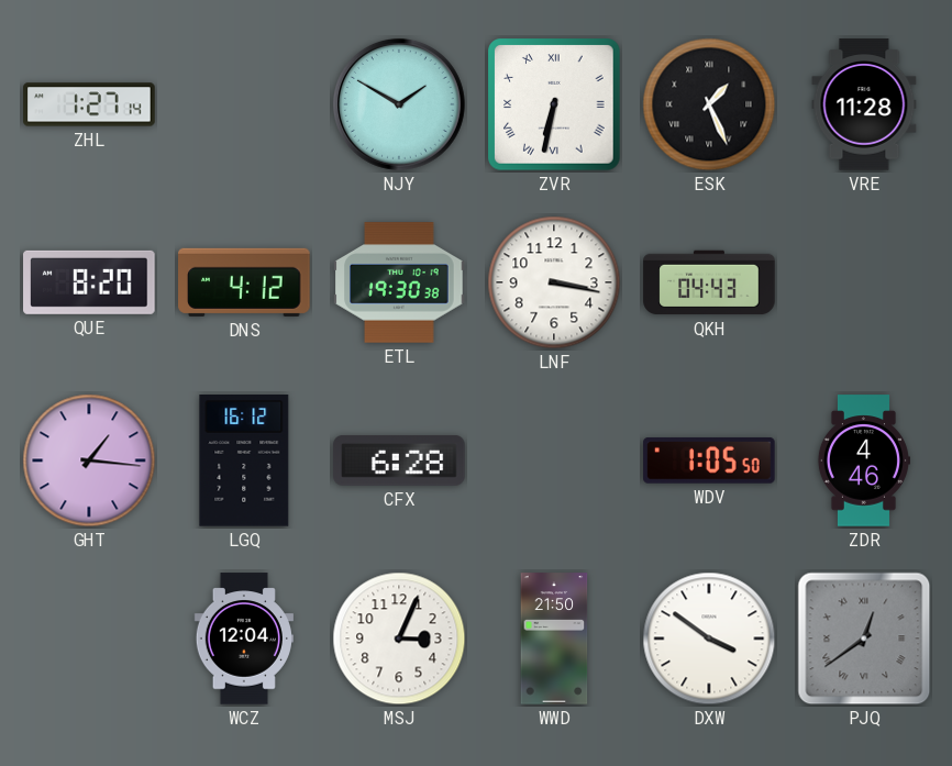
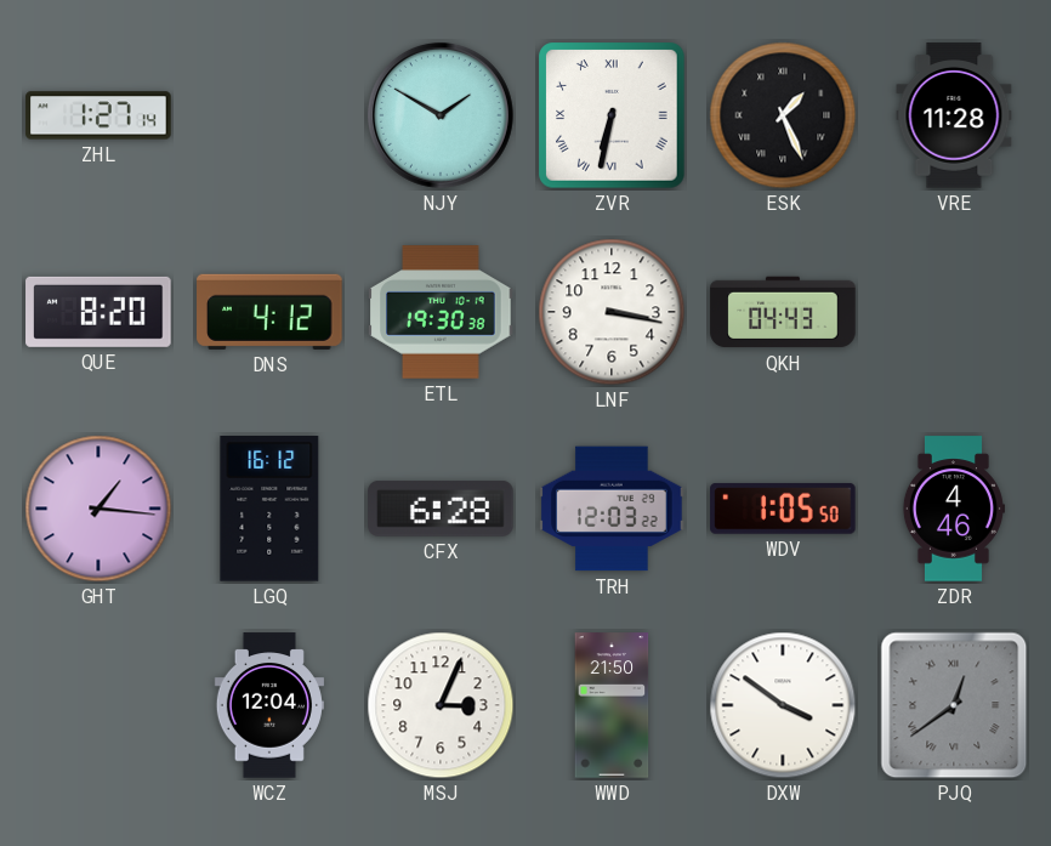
TRH: none -> 12:03
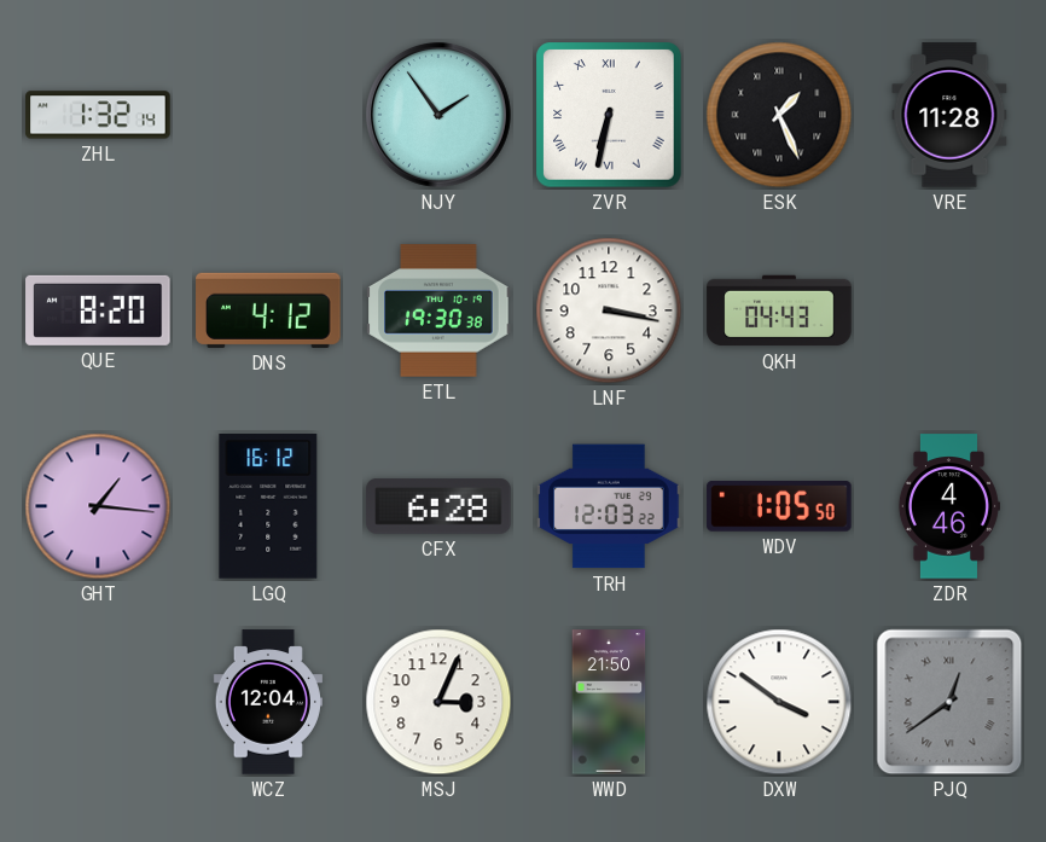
ZHL: 1:27 -> 1:32
NJY: 1:50 -> 1:54
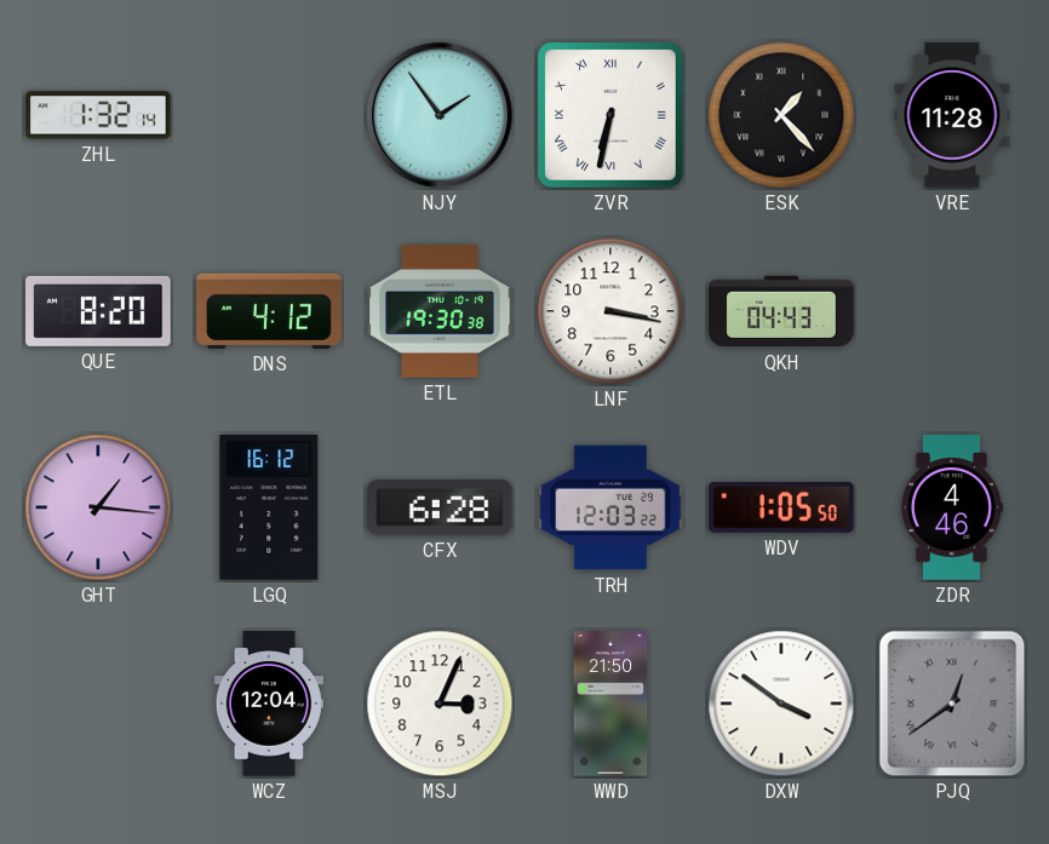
ESK: 1:26 -> 1:23
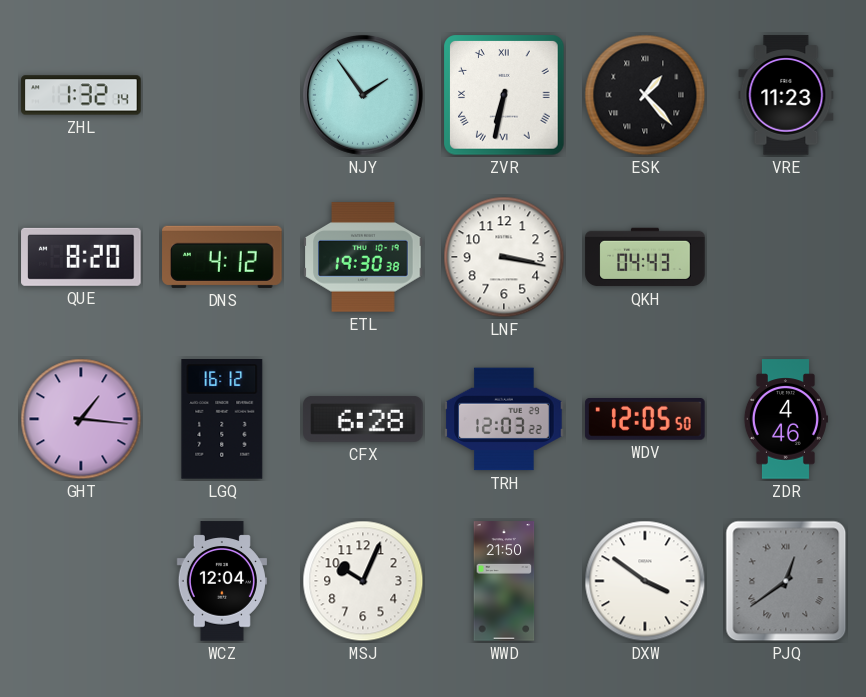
VRE: 11:28 -> 11:23
WDV: 1:05 -> 12:05
MSJ: 3:04 -> 10:04
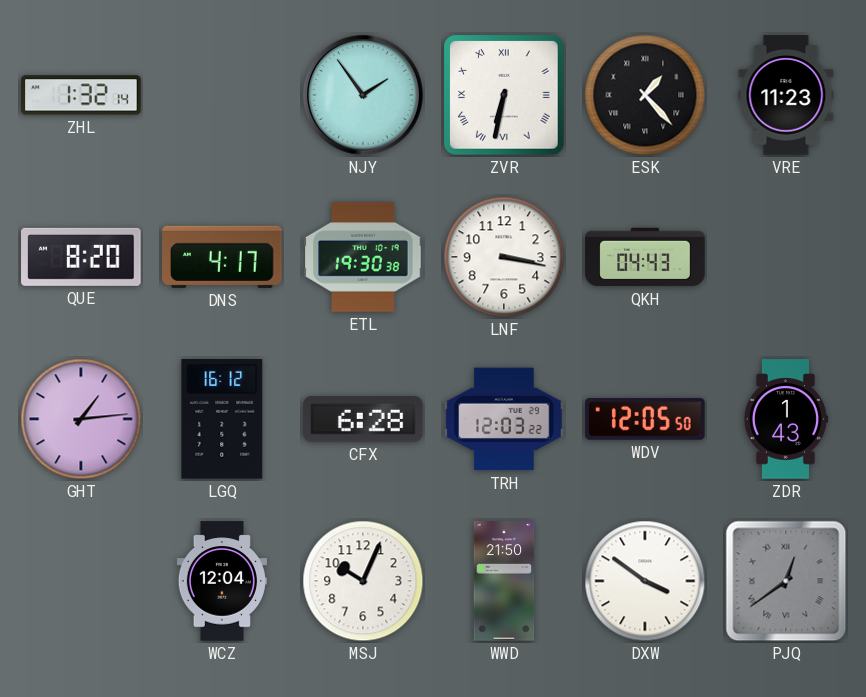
DNS: 4:12 -> 4:17
GHT: 1:16 -> 1:14
ZDR: 4:46 -> 1:43
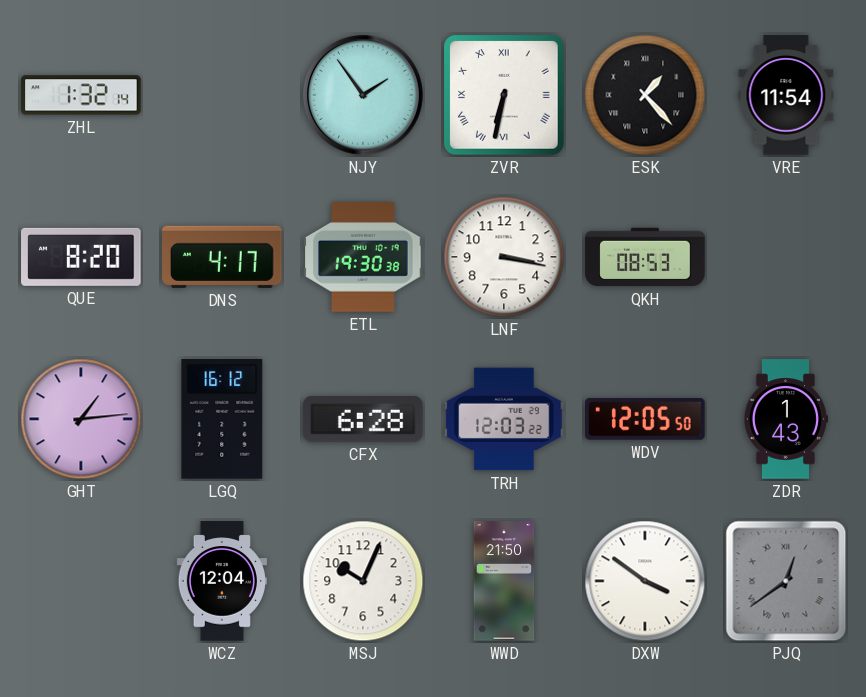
VRE: 11:23 -> 11:54
QKH: 04:43 -> 08:53
